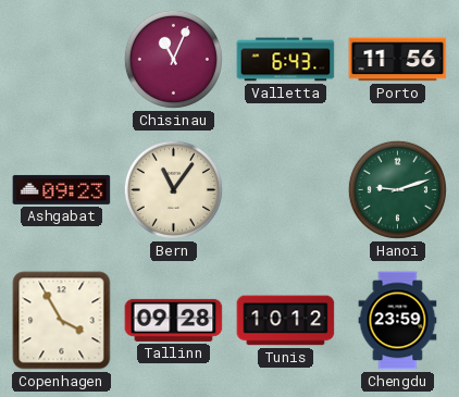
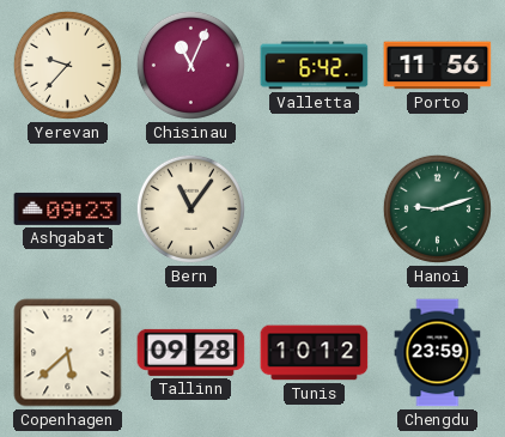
Yerevan: none -> 9:37
Valletta: 6:43 -> 6:42
Copenhagen: 3:55 -> 5:38
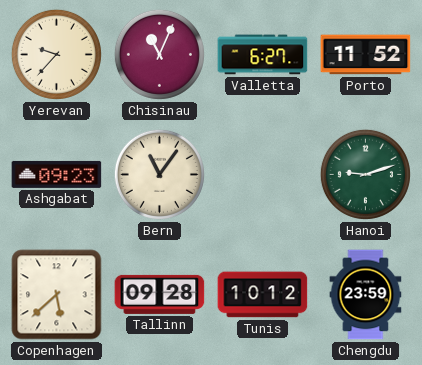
Valletta: 6:42 -> 6:27
Porto: 11:56 -> 11:52
